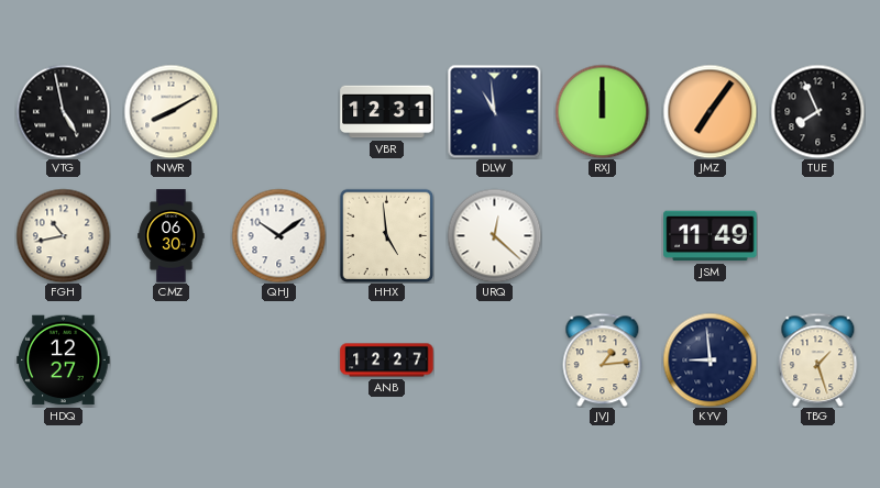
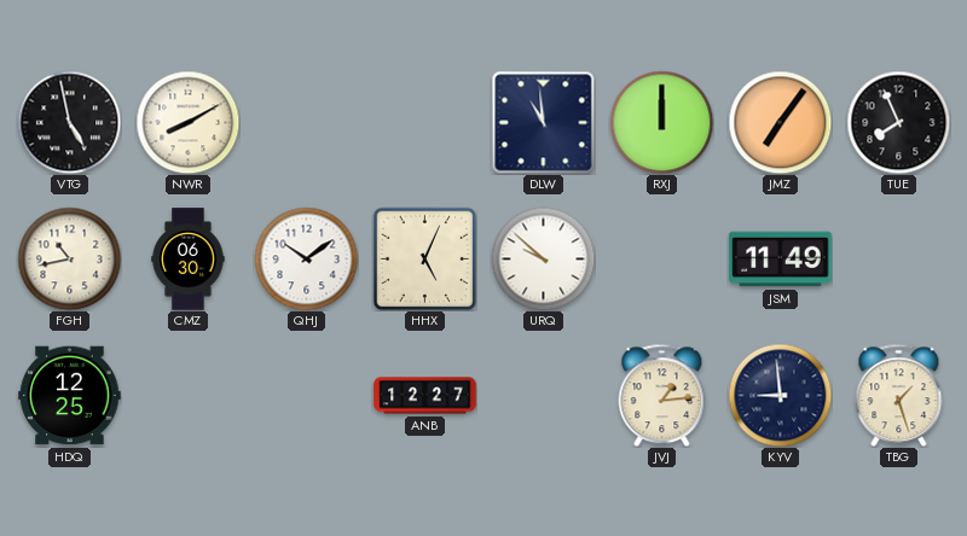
VBR: 12:31 -> none
HHX: 4:59 -> 5:04
URQ: 12:22 -> 9:52
HDQ: 12:27 -> 12:25
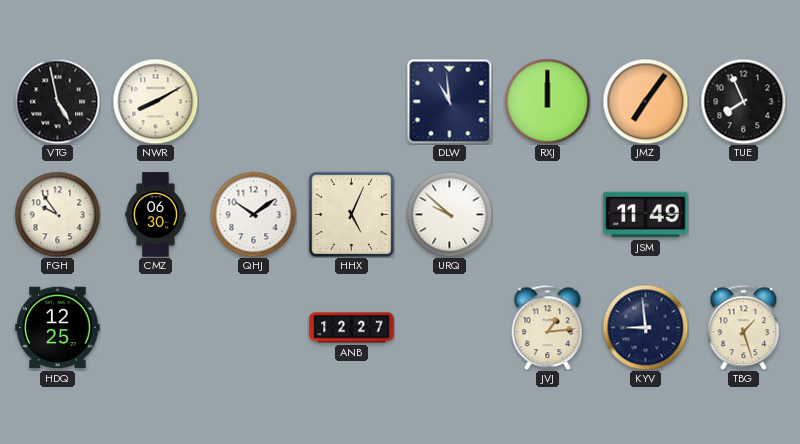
FGH: 10:43 -> 9:54
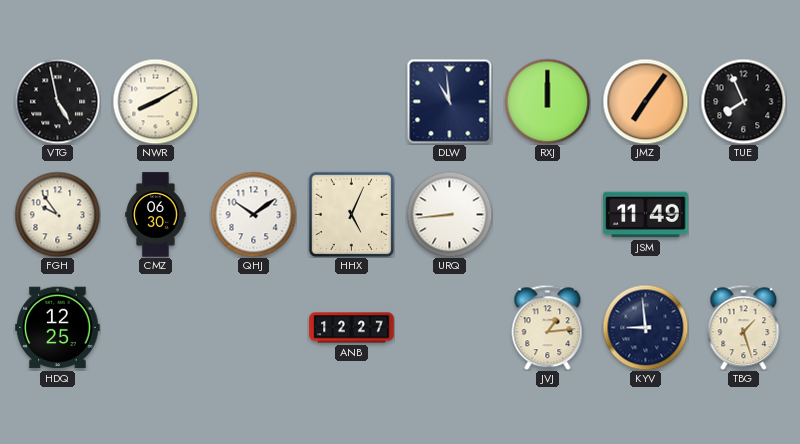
URQ: 9:52 -> 8:44
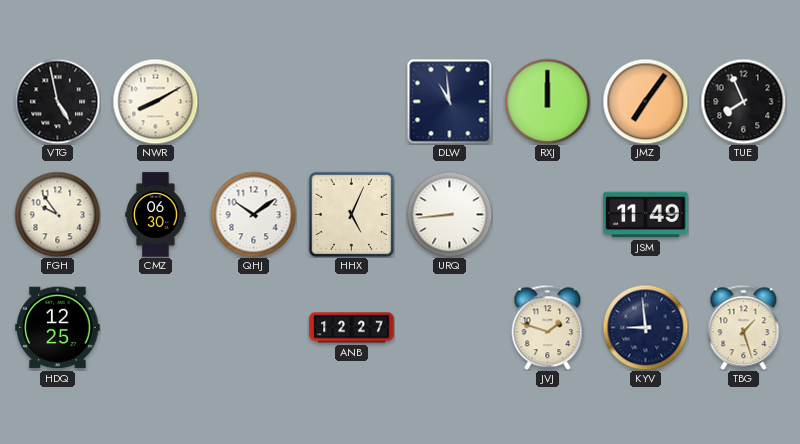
JVJ: 1:14 -> 1:48
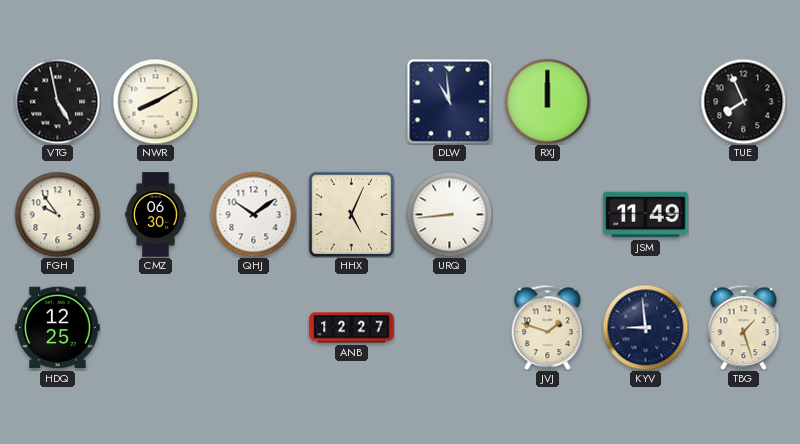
JMZ: 7:06 -> none
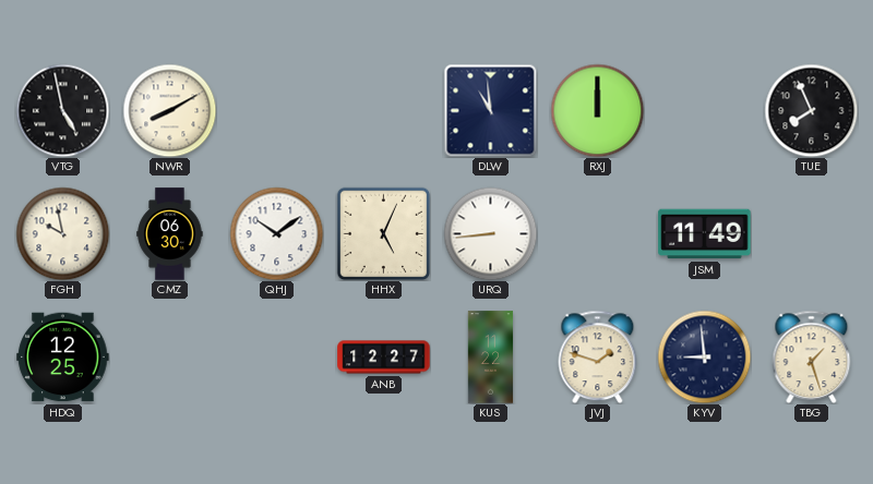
FGH: 9:54 -> 9:58
KUS: none -> 11:22
